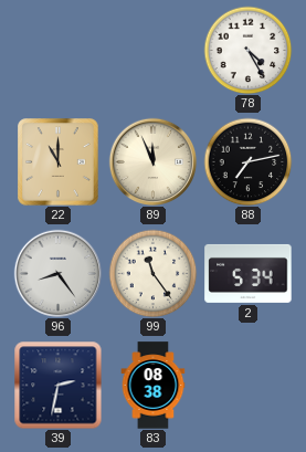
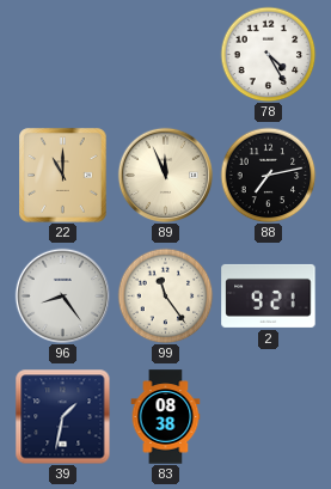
2: 5:34 -> 9:21
39: 2:32 -> 1:32
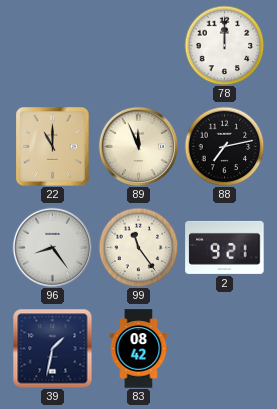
78: 4:25 -> 12:00
83: 08:38 -> 08:42
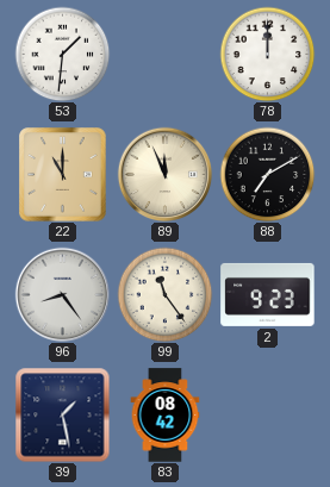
53: none -> 1:31
88: 7:13 -> 7:10
2: 9:21 -> 9:23
39: 1:32 -> 1:28
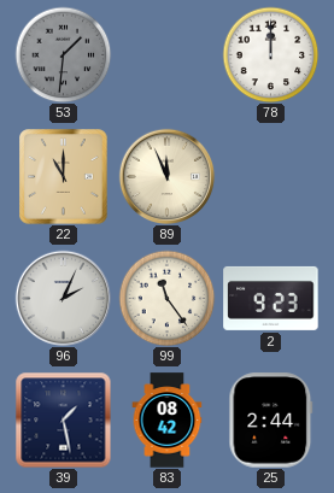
53 dial: white -> grey
88: 7:10 -> none
96: 8:24 -> 2:04
25: none -> 2:44
